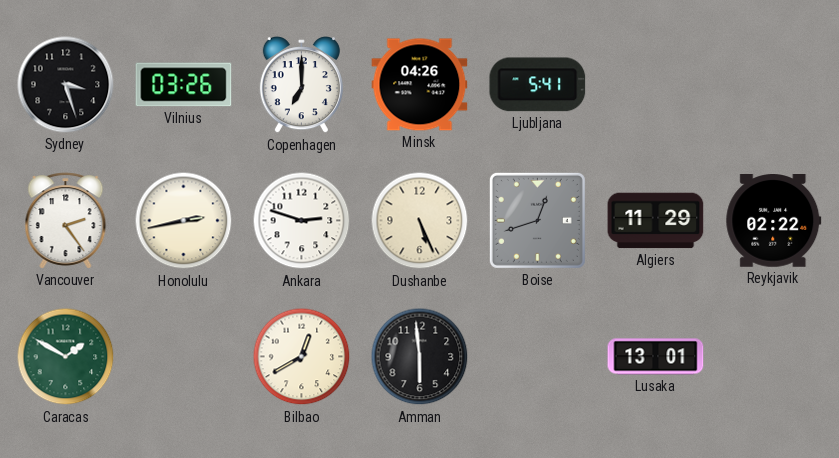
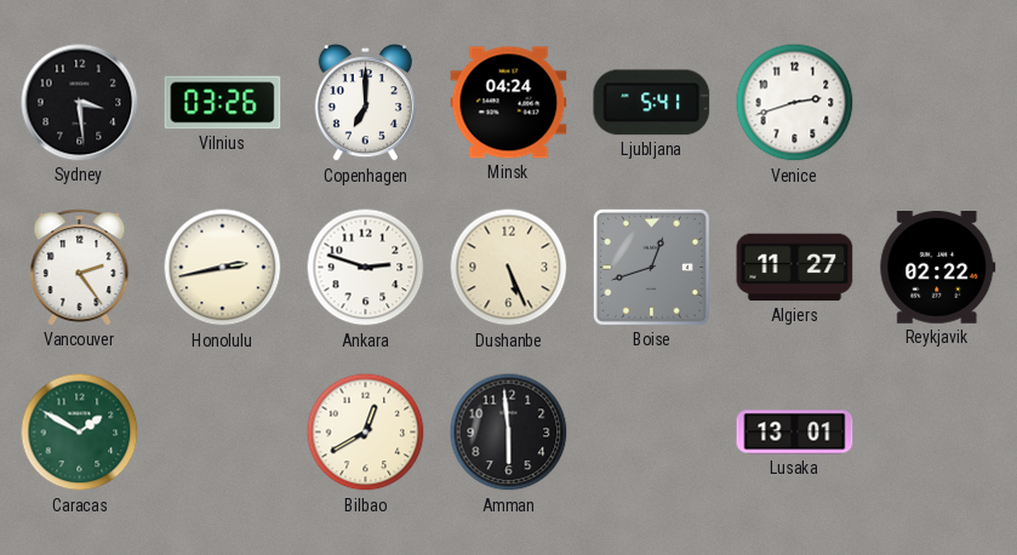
Sydney: 3:27 -> 3:29
Minsk: 04:26 -> 04:24
Venice: none -> 2:42
Algiers: 11:29 -> 11:27
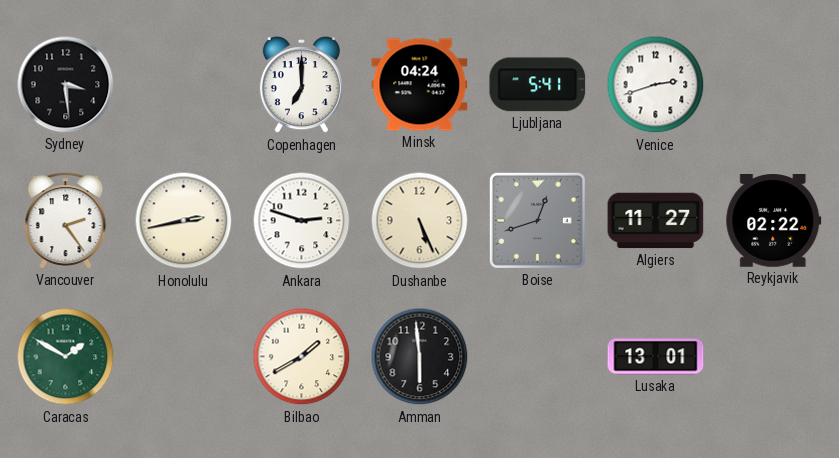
Vilnius: 03:26 -> none
Bilbao: 12:40 -> 1:40
